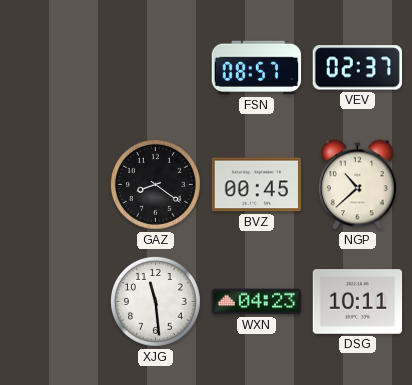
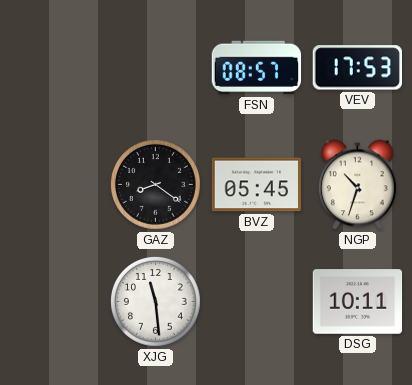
VEV: 02:37 -> 17:53
BVZ: 00:45 -> 05:45
NGP: 10:38 -> 10:33
WXN: 04:23 -> none
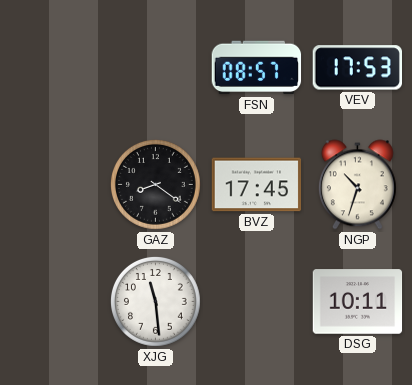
BVZ: 05:45 -> 17:45
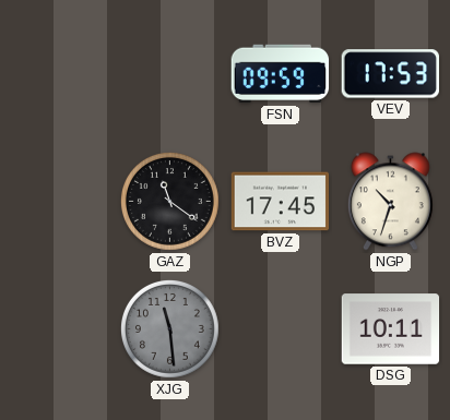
FSN: 08:57 -> 09:59
GAZ: 8:21 -> 11:21
XJG dial: white -> grey
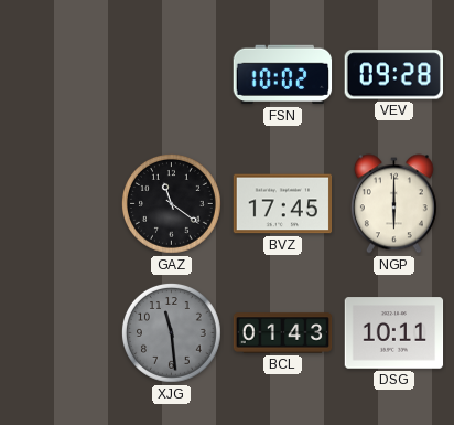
FSN: 09:59 -> 10:02
VEV: 17:53 -> 09:28
NGP: 10:33 -> 6:00
BCL: none -> 01:43
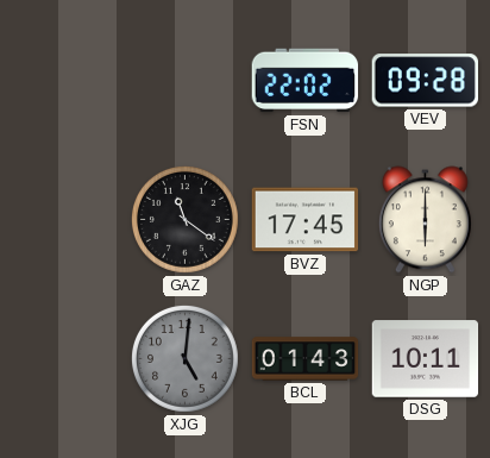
FSN: 10:02 -> 22:02
XJG: 11:29 -> 5:01
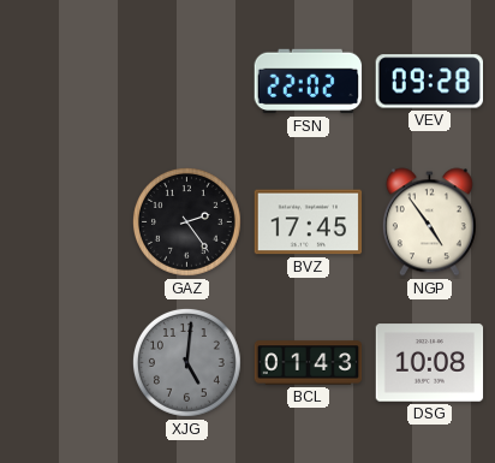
GAZ: 11:21 -> 2:24
NGP: 6:00 -> 4:54
DSG: 10:11 -> 10:08
